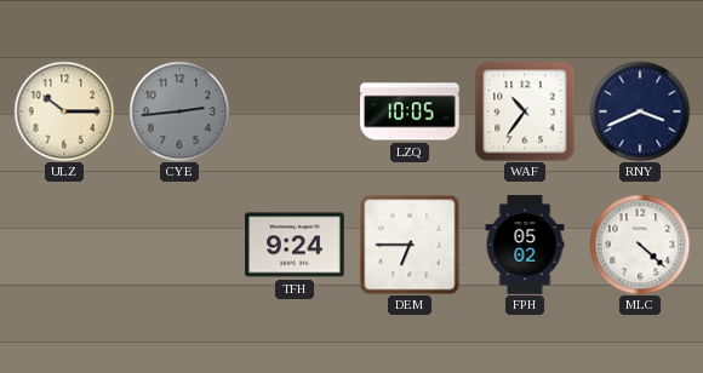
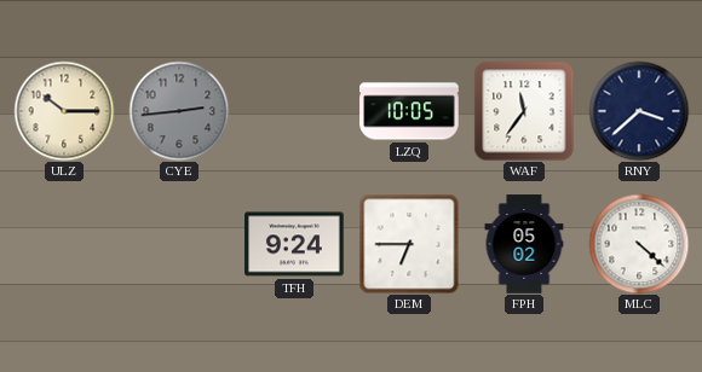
WAF: 10:36 -> 11:36
RNY: 3:41 -> 3:38
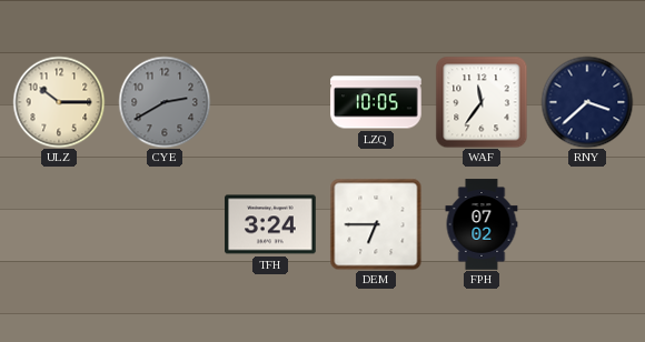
CYE: 2:44 -> 2:40
TFH: 9:24 -> 3:24
FPH: 05:02 -> 07:02
MLC: 4:22 -> none
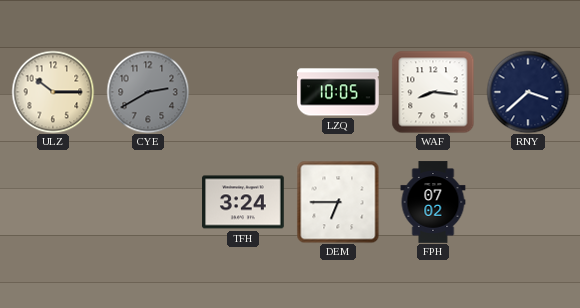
WAF: 11:36 -> 8:16
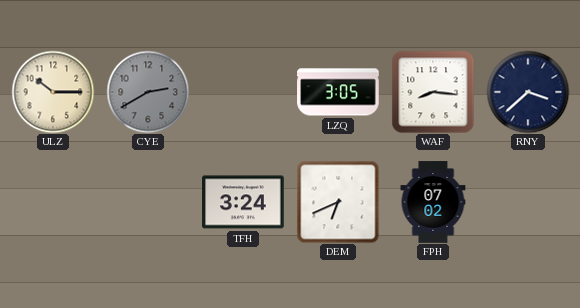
LZQ: 10:05 -> 3:05
DEM: 6:45 -> 6:41
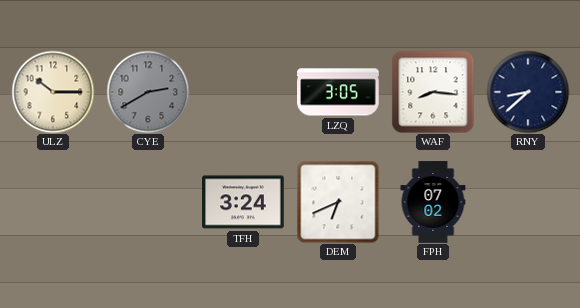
RNY: 3:38 -> 8:38
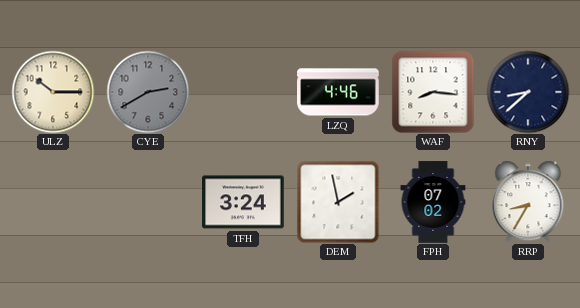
LZQ: 3:05 -> 4:46
DEM: 6:41 -> 1:58
RRP: none -> 8:35
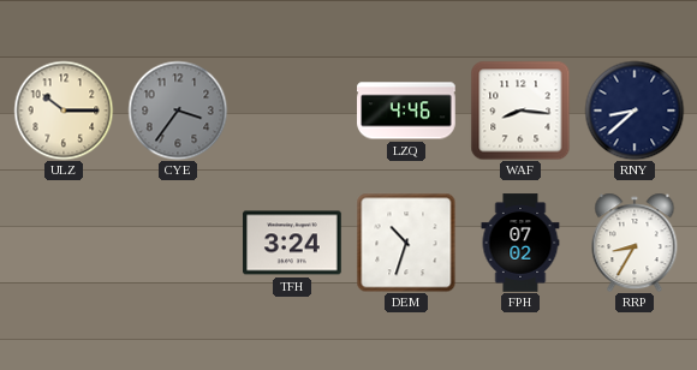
CYE: 2:40 -> 3:36
DEM: 1:58 -> 10:33
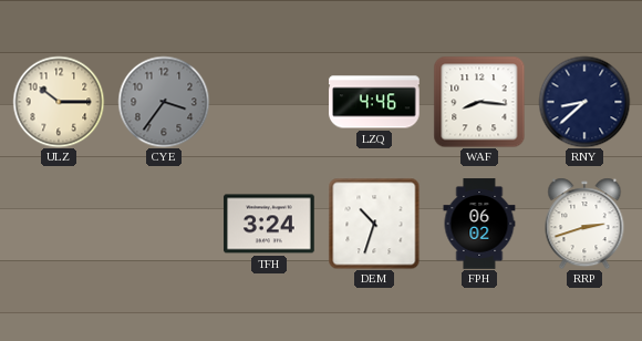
FPH: 07:02 -> 06:02
RRP: 8:35 -> 2:42
